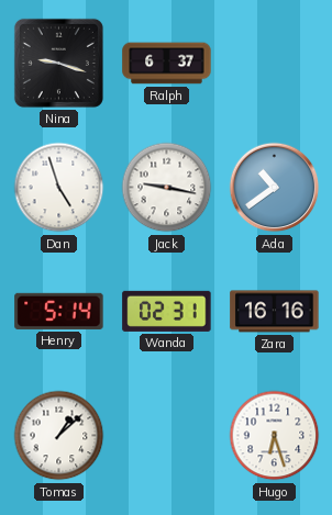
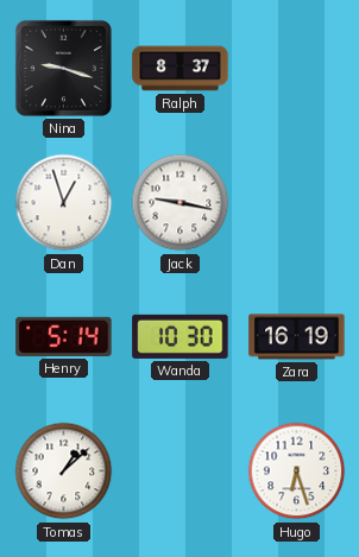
Ralph: 6:37 -> 8:37
Dan: 4:57 -> 12:57
Ada: 10:39 -> none
Wanda: 02:31 -> 10:30
Zara: 16:16 -> 16:19
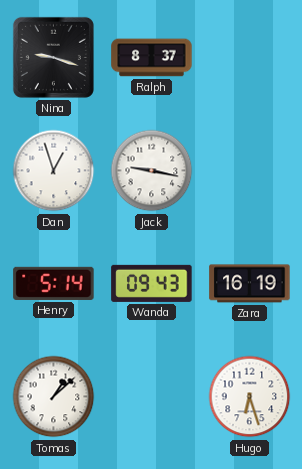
Wanda: 10:30 -> 09:43
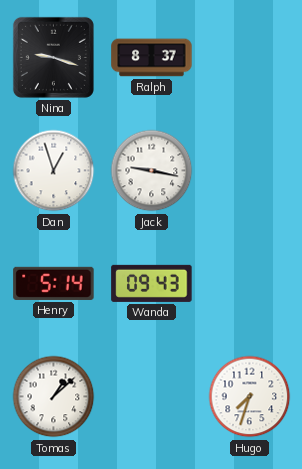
Zara: 16:19 -> none
Hugo: 6:27 -> 7:33
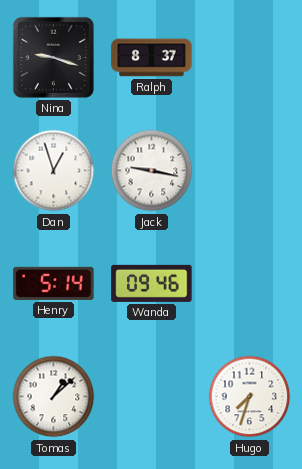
Wanda: 09:43 -> 09:46
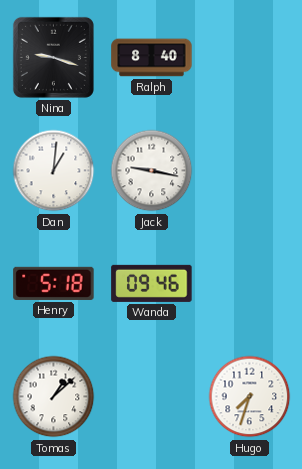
Ralph: 8:37 -> 8:40
Dan: 12:57 -> 1:01
Henry: 5:14 -> 5:18
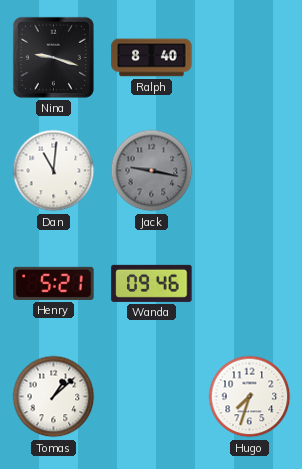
Dan: 1:01 -> 11:01
Jack dial: white -> grey
Henry: 5:18 -> 5:21
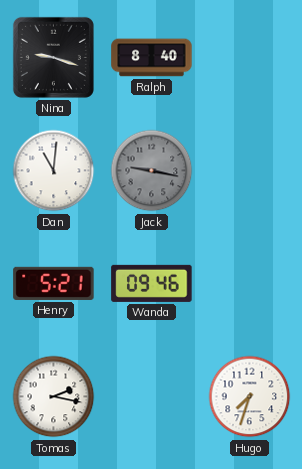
Tomas: 1:08 -> 2:17
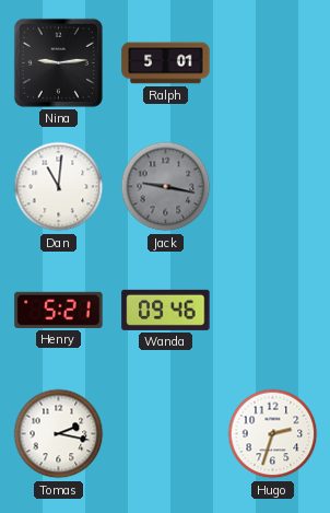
Nina: 9:18 -> 9:14
Ralph: 8:40 -> 5:01
Hugo: 7:33 -> 2:33
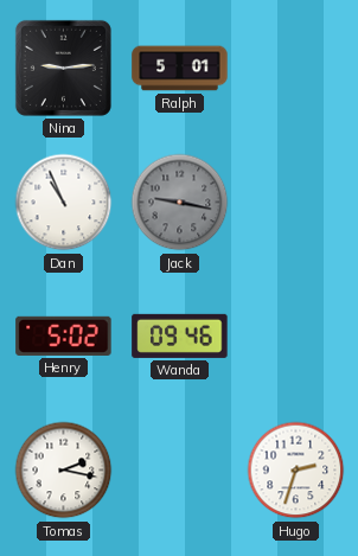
Dan: 11:01 -> 10:56
Henry: 5:21 -> 5:02
